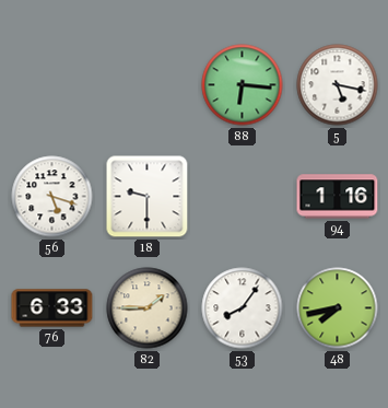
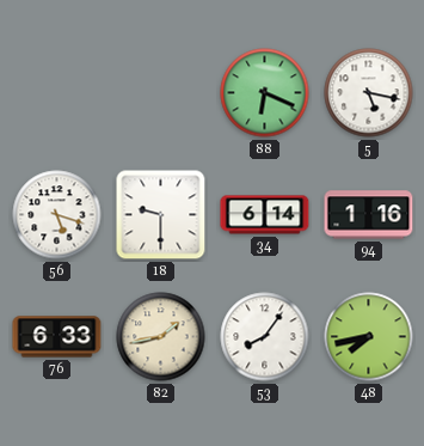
88: 6:16 -> 6:19
34: none -> 6:14
82: 1:45 -> 1:43
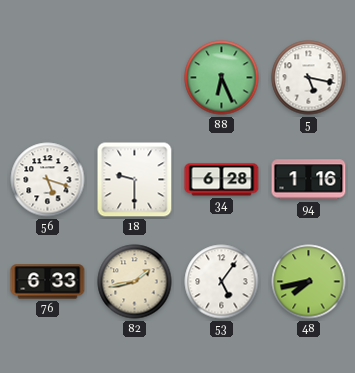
88: 6:19 -> 6:26
34: 6:14 -> 6:28
53: 8:06 -> 5:06
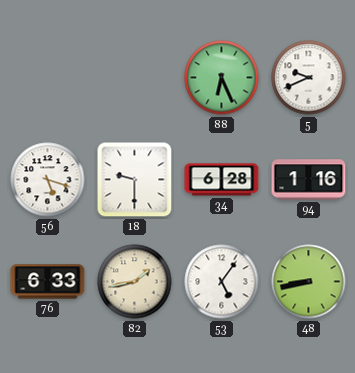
5: 5:17 -> 9:41
48: 7:43 -> 8:43
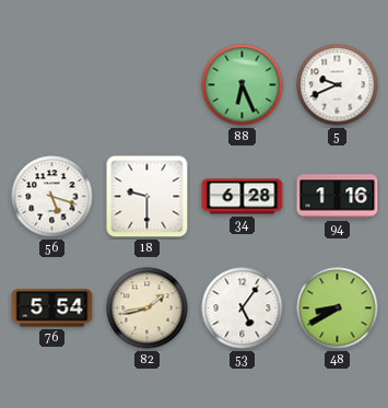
76: 6:33 -> 5:54
48: 8:43 -> 8:40
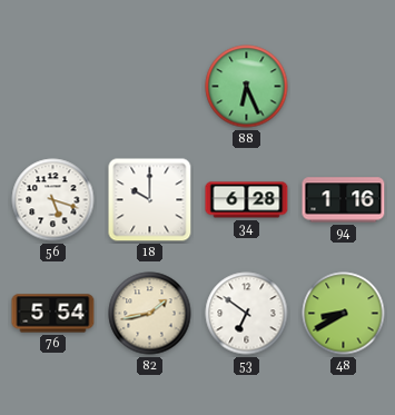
5: 9:41 -> none
18: 9:30 -> 10:00
53: 5:06 -> 6:51
